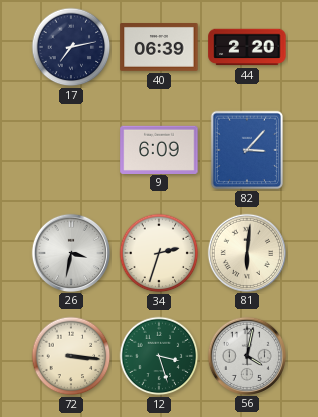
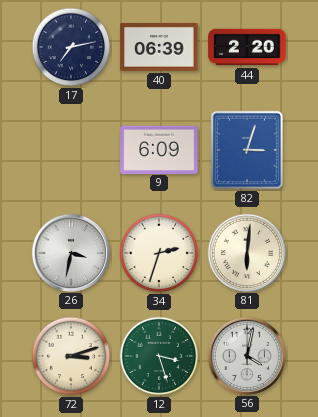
82: 3:07 -> 3:03
72: 3:16 -> 3:12
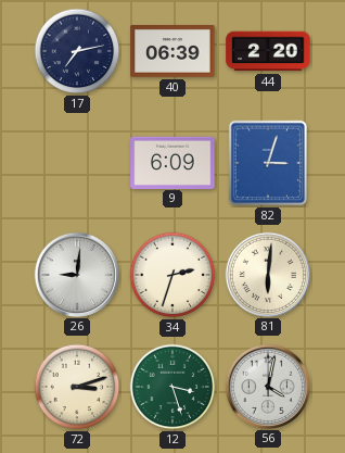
26: 3:32 -> 9:01
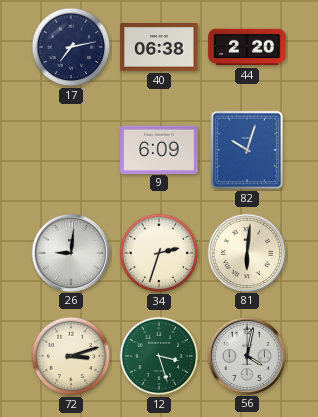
40: 06:39 -> 06:38
82: 3:03 -> 10:03
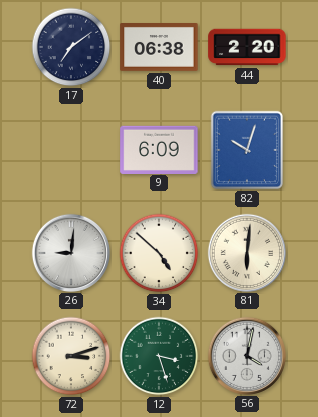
17: 7:13 -> 7:09
34: 2:33 -> 4:52
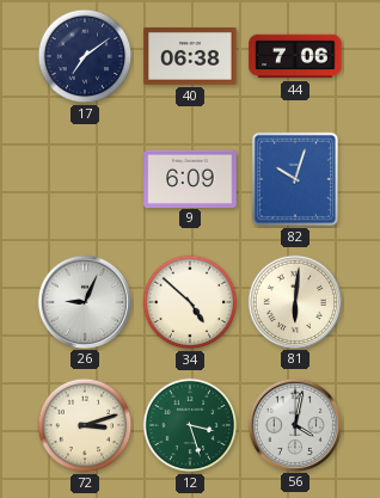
44: 2:20 -> 7:06
26: 9:01 -> 9:04
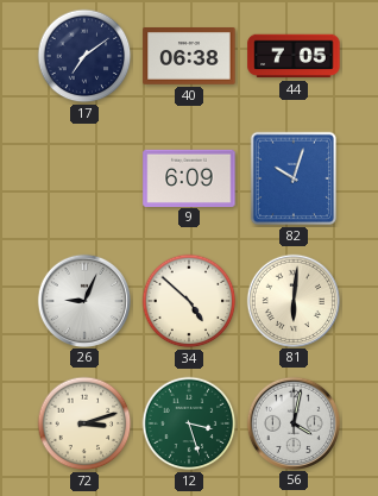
44: 7:06 -> 7:05
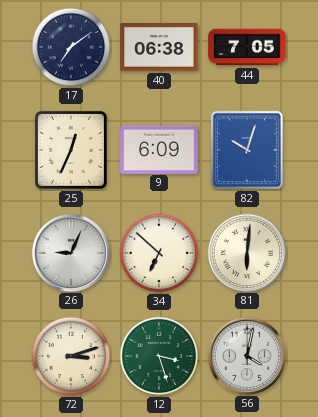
25: none -> 12:34
34: 4:52 -> 6:52
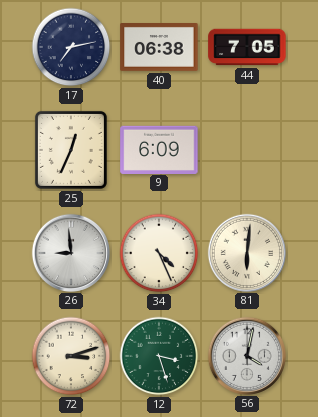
17: 7:09 -> 7:13
82: 10:03 -> none
26: 9:04 -> 8:59
34: 6:52 -> 4:26
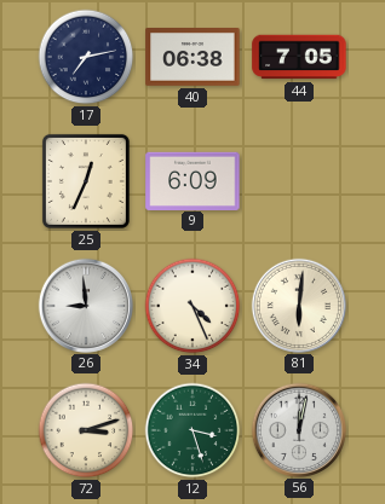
56: 4:02 -> 12:02
